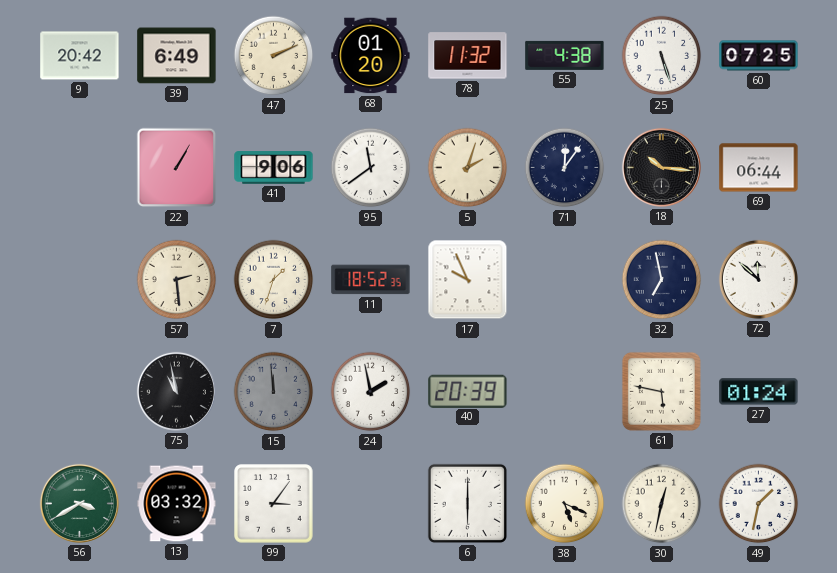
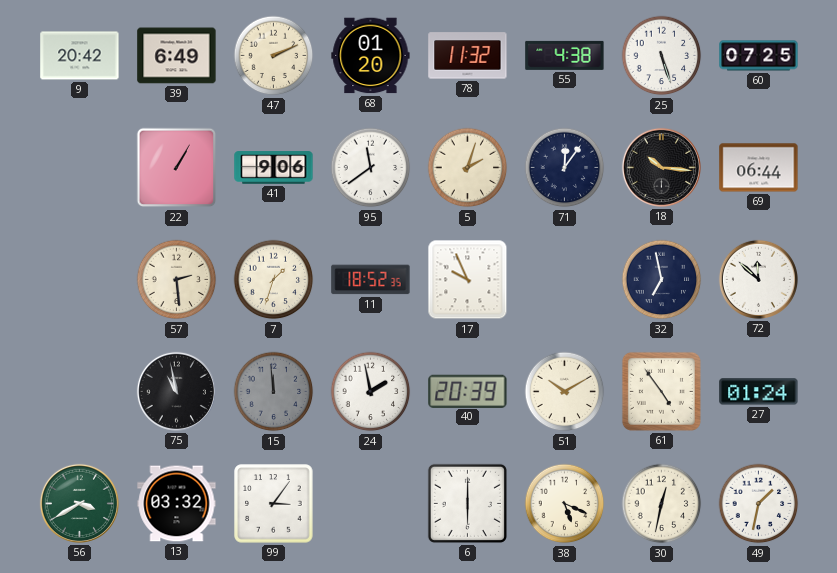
51: none -> 10:10
61: 5:47 -> 4:54
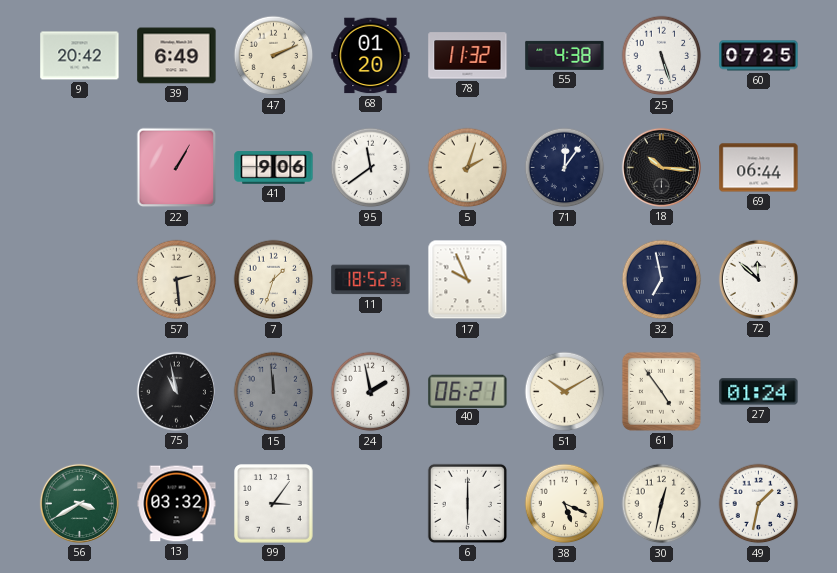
40: 20:39 -> 06:21
